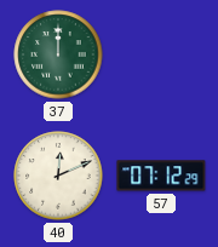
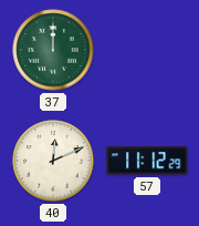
57: 07:12 -> 11:12
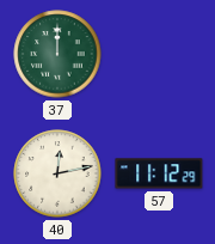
40: 12:11 -> 12:13
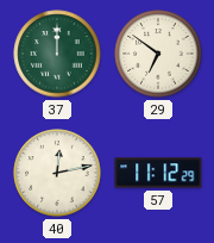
29: none -> 6:51
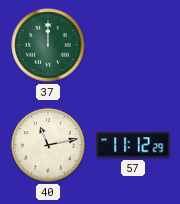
29: 6:51 -> none
40: 12:13 -> 11:13
